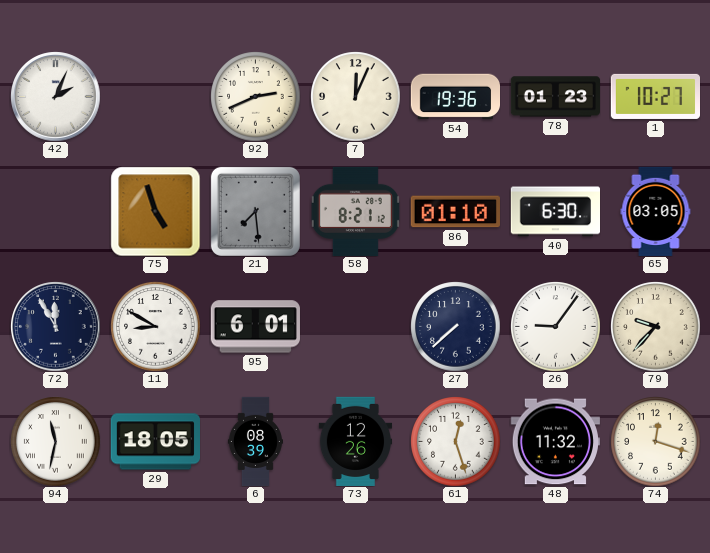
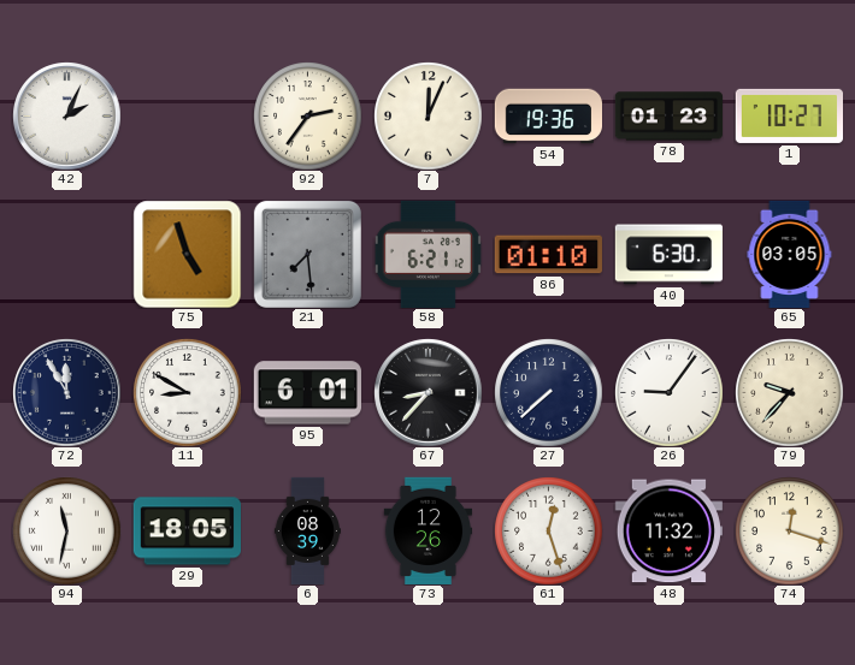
92: 2:41 -> 2:36
58: 8:21 -> 6:21
67: none -> 8:37
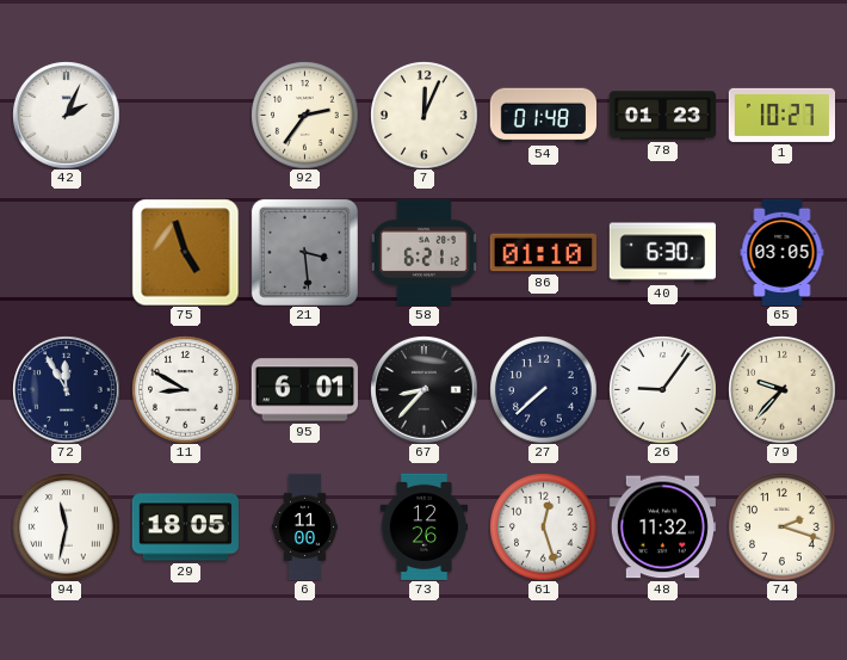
54: 19:36 -> 01:48
21: 7:29 -> 3:29
6: 08:39 -> 11:00
74: 12:18 -> 2:18
